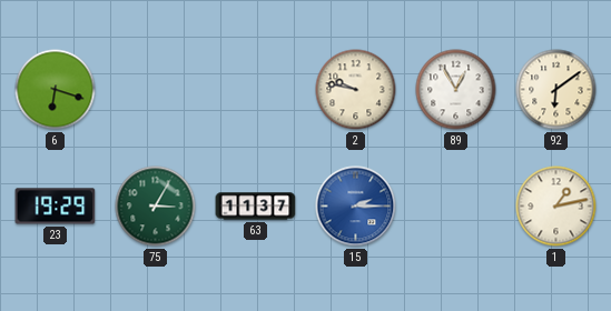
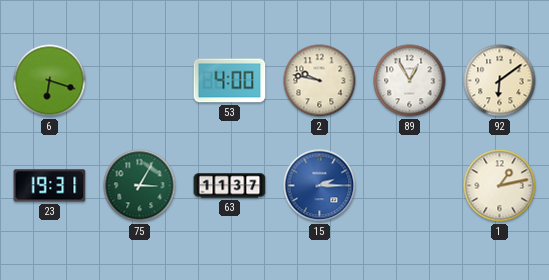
53: none -> 4:00
23: 19:29 -> 19:31
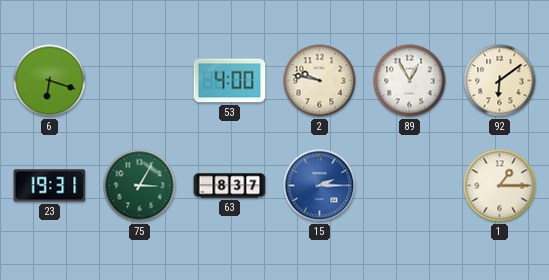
63: 11:37 -> 8:37
1: 1:13 -> 1:15
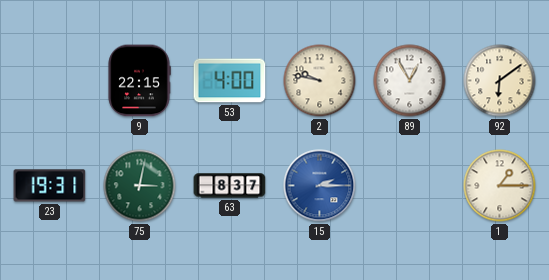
6: 6:18 -> none
9: none -> 22:15
75: 3:05 -> 3:02
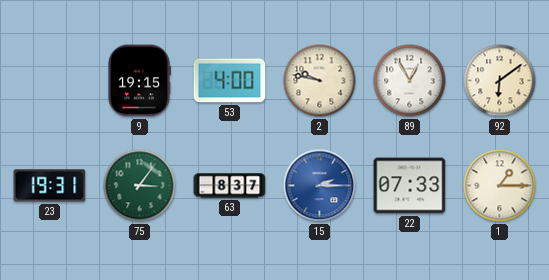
9: 22:15 -> 19:15
75: 3:02 -> 3:06
22: none -> 07:33
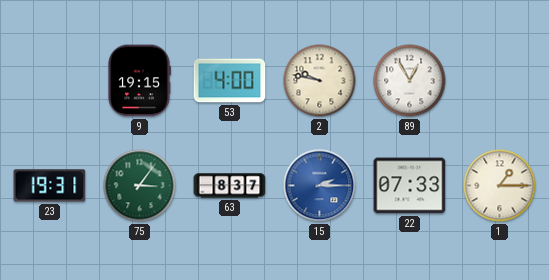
92: 6:09 -> none
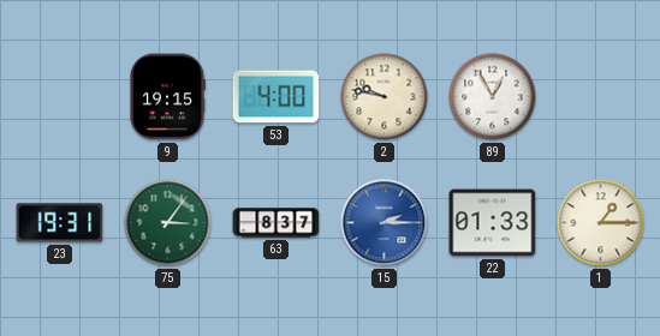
22: 07:33 -> 01:33
